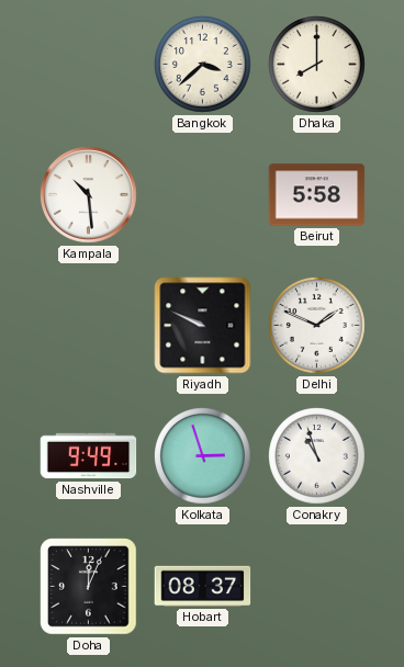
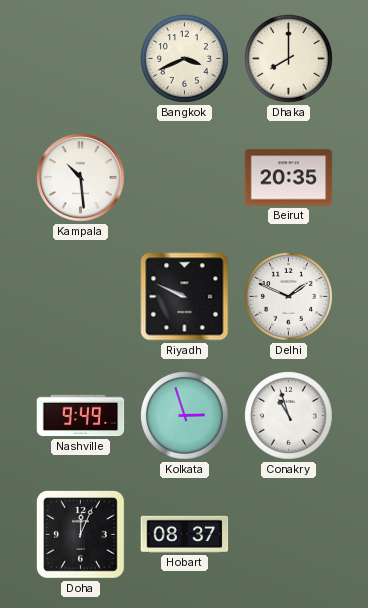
Bangkok: 3:38 -> 3:41
Beirut: 5:58 -> 20:35
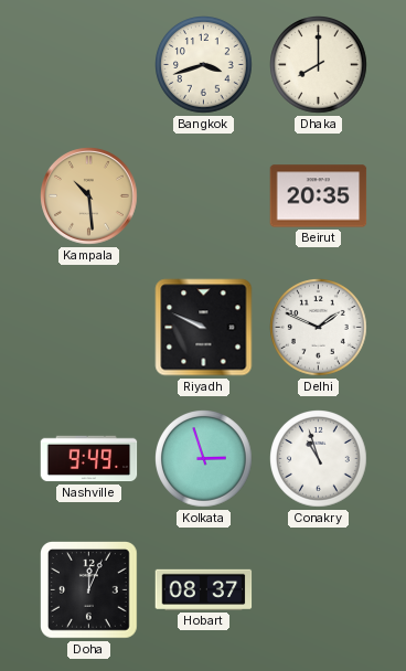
Bangkok: 3:41 -> 3:42
Kampala dial: white -> champagne
